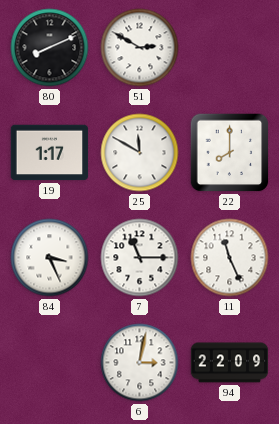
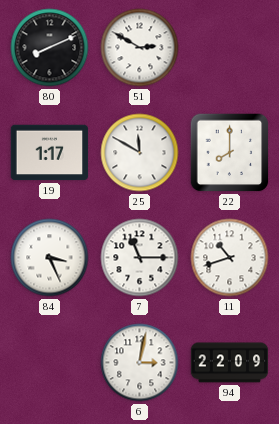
11: 11:26 -> 10:42
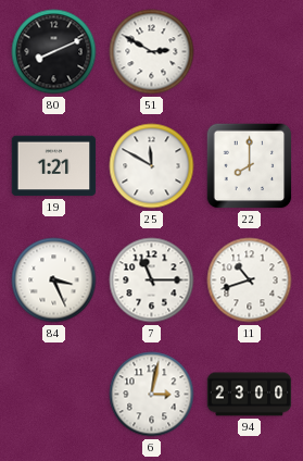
19: 1:17 -> 1:21
94: 22:09 -> 23:00
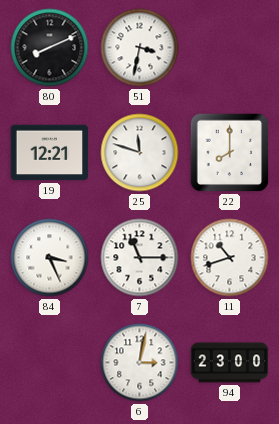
51: 2:50 -> 3:32
19: 1:21 -> 12:21
25: 11:50 -> 11:48
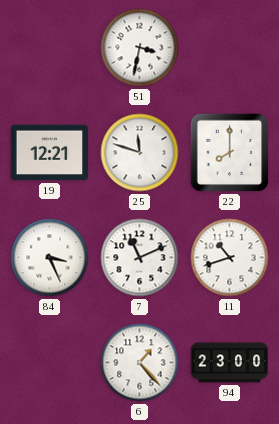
80: 8:11 -> none
7: 11:15 -> 11:11
6: 3:02 -> 1:23
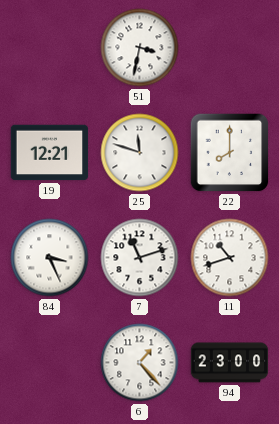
7: 11:11 -> 11:12
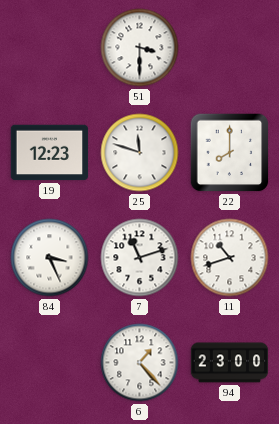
51: 3:32 -> 3:30
19: 12:21 -> 12:23
